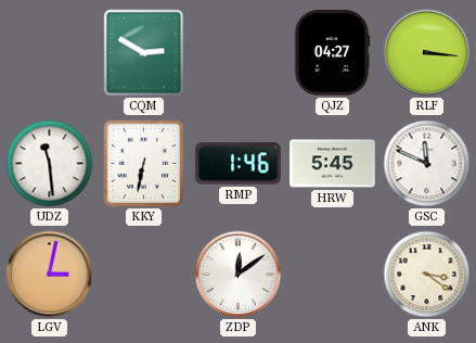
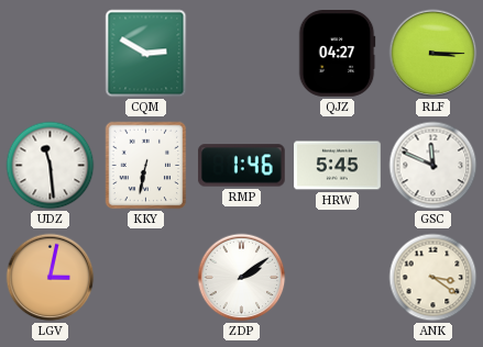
RLF: 3:16 -> 3:15
ZDP: 12:09 -> 2:09
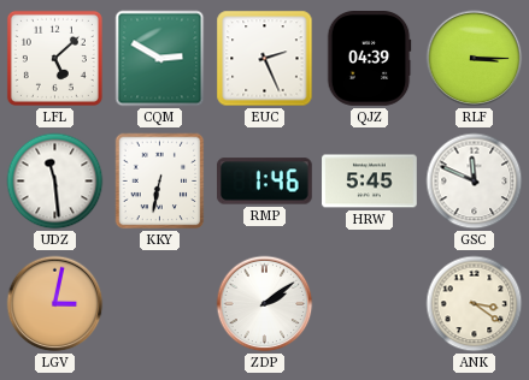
LFL: none -> 5:08
EUC: none -> 2:26
QJZ: 04:27 -> 04:39
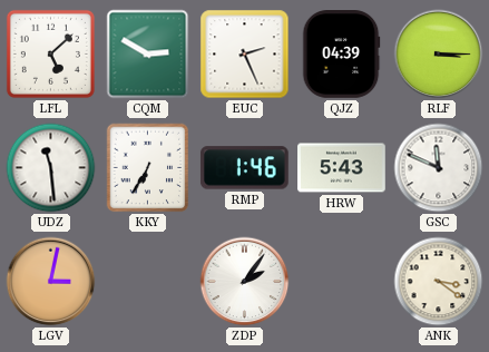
KKY: 6:32 -> 6:35
HRW: 5:45 -> 5:43
ZDP: 2:09 -> 2:06
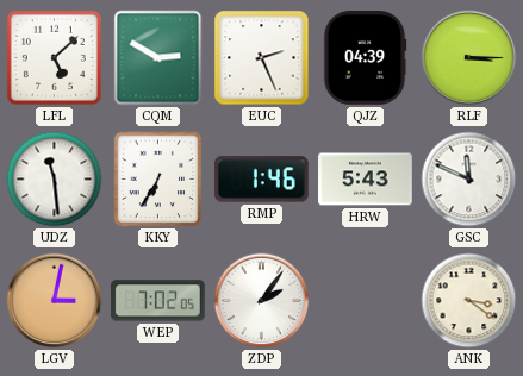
WEP: none -> 7:02
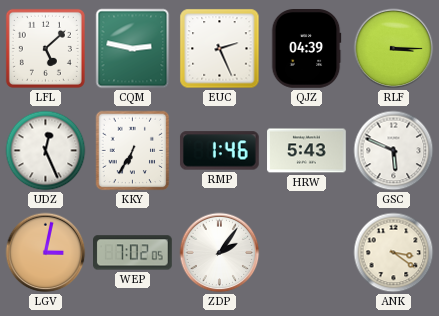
CQM: 2:50 -> 2:47
UDZ: 11:29 -> 12:26
GSC: 11:49 -> 5:49
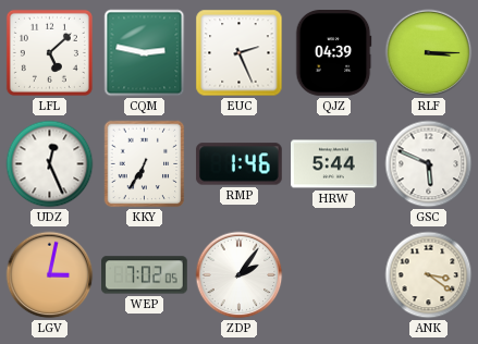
HRW: 5:43 -> 5:44
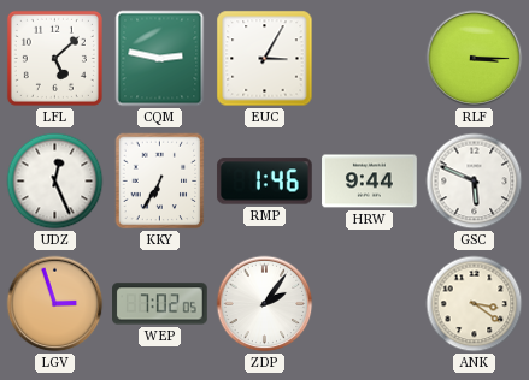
EUC: 2:26 -> 3:05
QJZ: 04:39 -> none
HRW: 5:44 -> 9:44
LGV: 3:02 -> 2:57
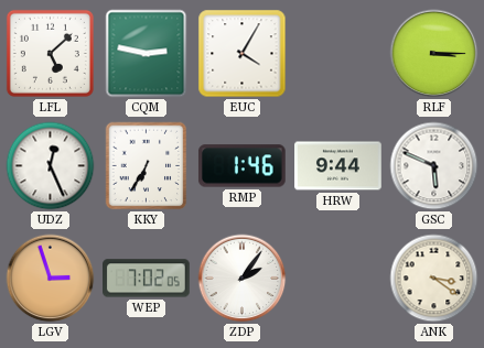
EUC: 3:05 -> 4:05
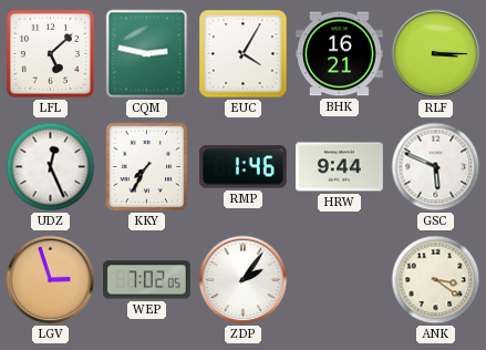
BHK: none -> 16:21
KKY: 6:35 -> 7:35
